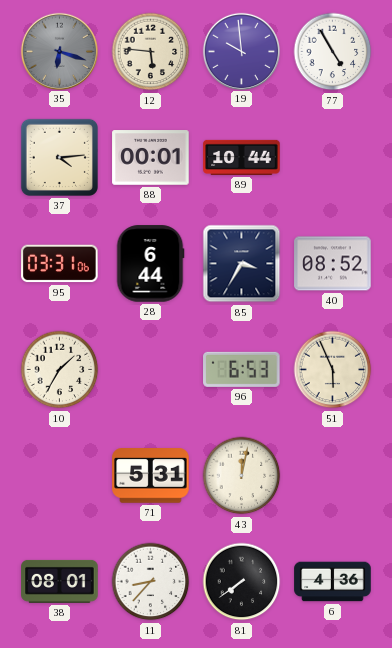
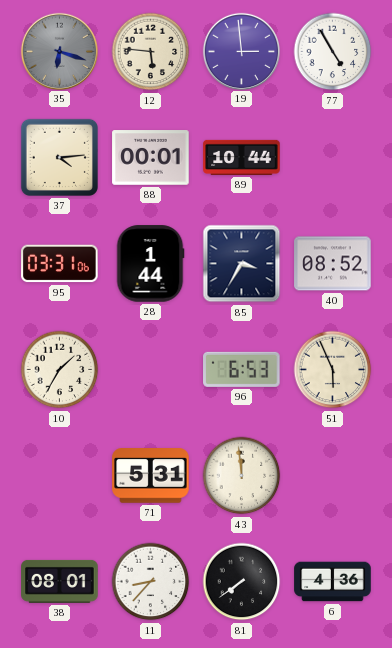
19: 9:59 -> 2:59
28: 6:44 -> 1:44
43: 12:02 -> 11:59
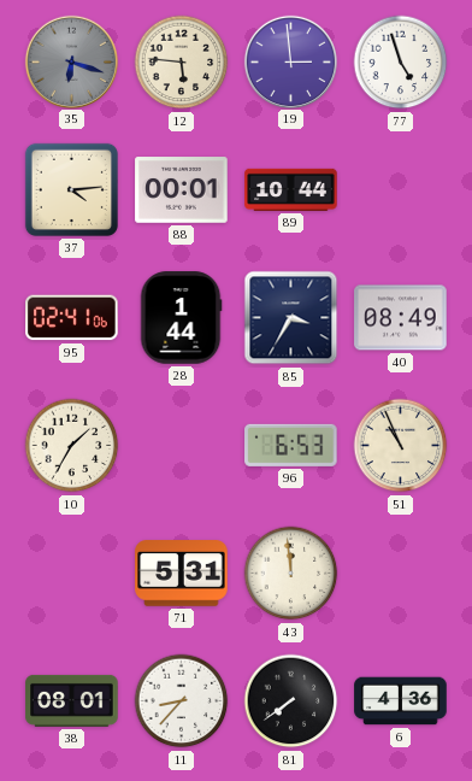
77: 4:55 -> 4:57
95: 03:31 -> 02:41
40: 08:52 -> 08:49
51: 5:56 -> 10:56
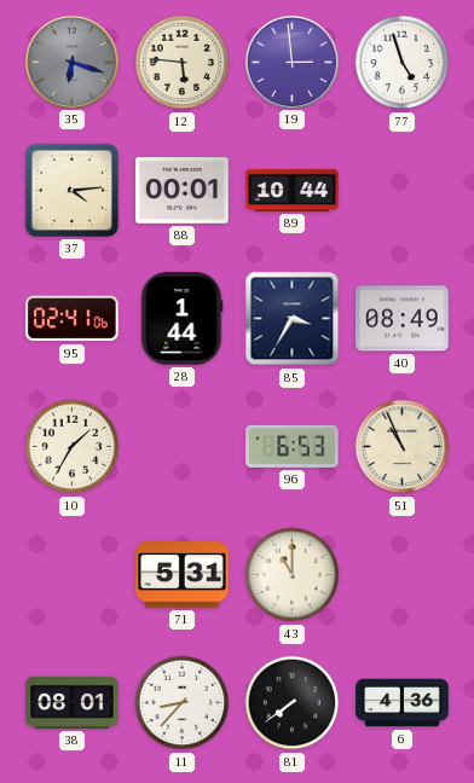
43: 11:59 -> 11:00
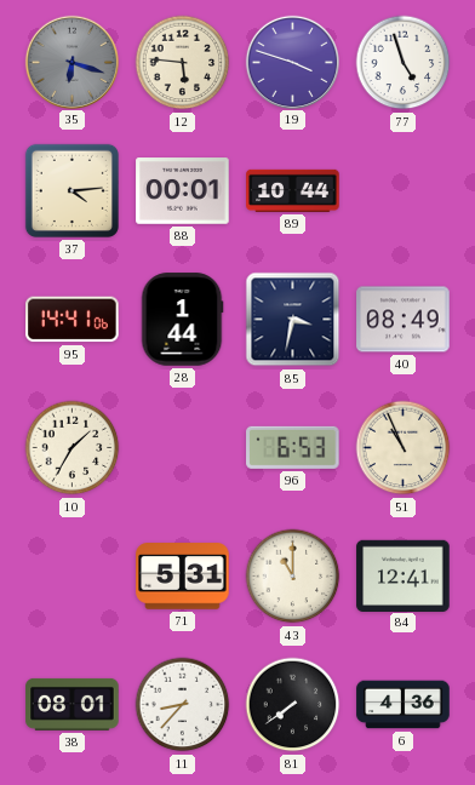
19: 2:59 -> 3:48
95: 02:41 -> 14:41
85: 3:35 -> 3:32
84: none -> 12:41
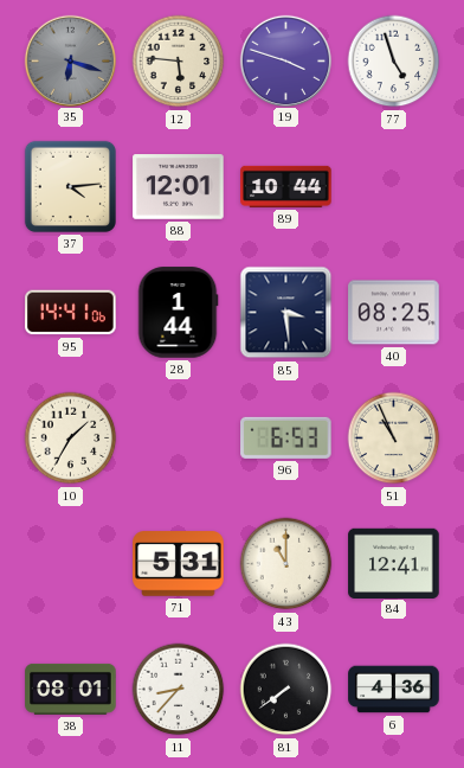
88: 00:01 -> 12:01
85: 3:32 -> 3:29
40: 08:49 -> 08:25
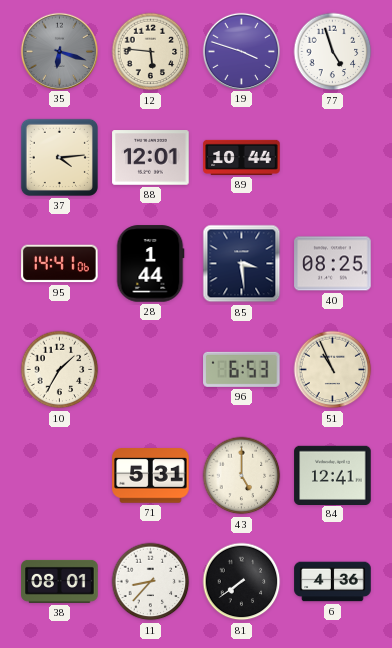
43: 11:00 -> 5:00
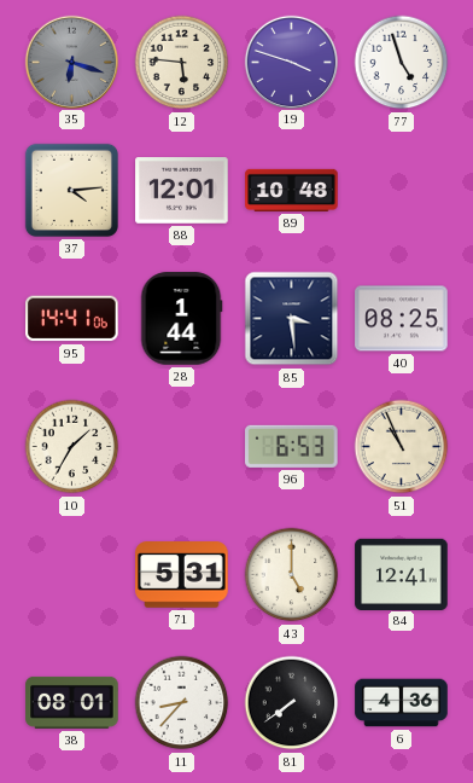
89: 10:44 -> 10:48
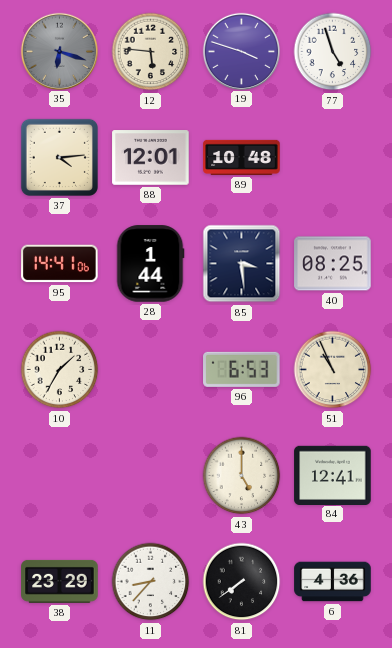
71: 5:31 -> none
38: 08:01 -> 23:29
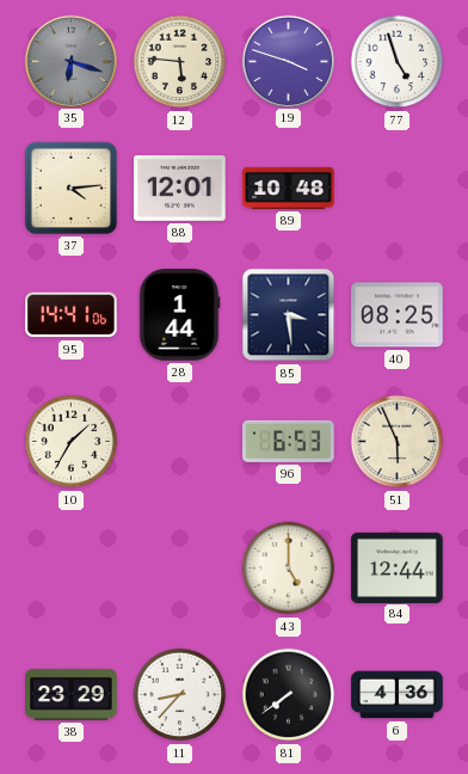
51: 10:56 -> 5:56
84: 12:41 -> 12:44
